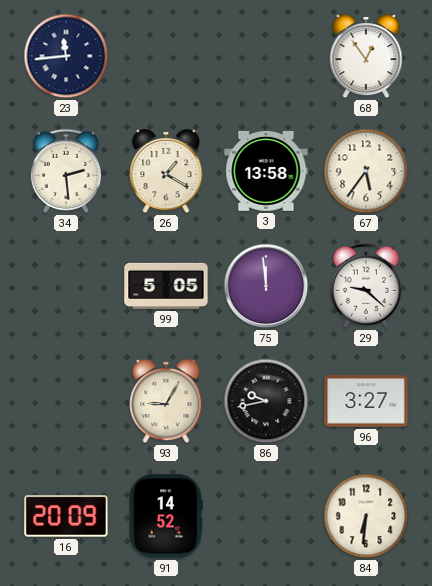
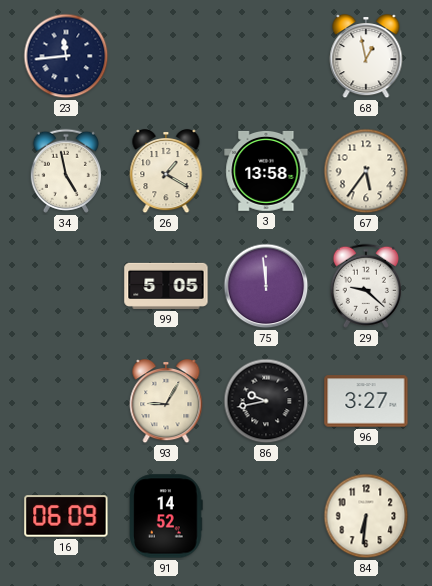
68: 12:54 -> 12:58
34: 2:29 -> 4:58
16: 20:09 -> 06:09
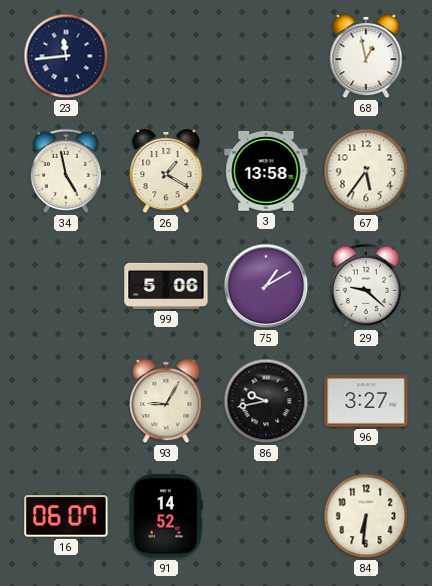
99: 5:05 -> 5:06
75: 11:59 -> 1:10
16: 06:09 -> 06:07
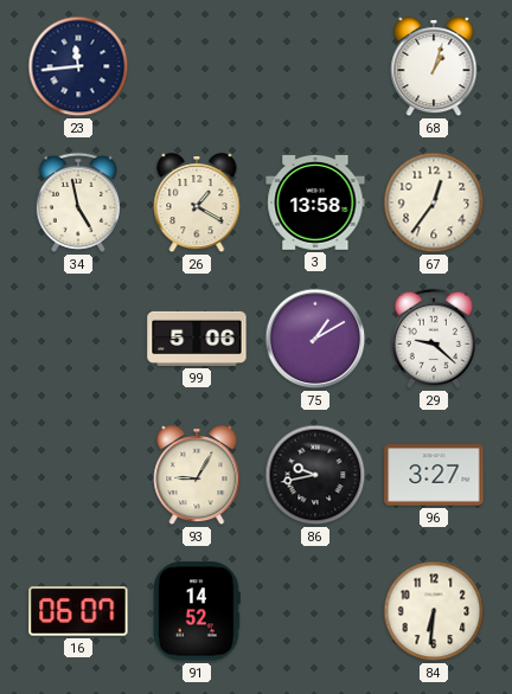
68: 12:58 -> 1:03
67: 5:36 -> 12:36
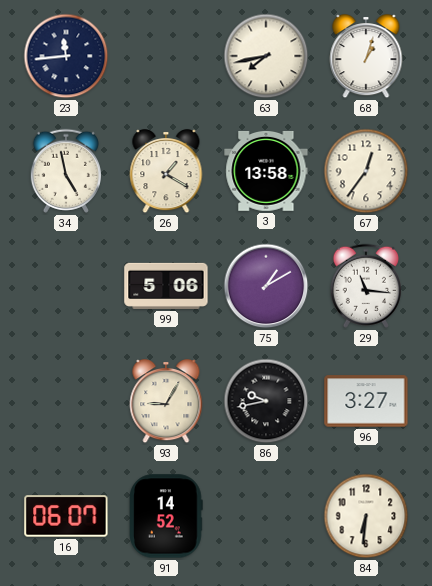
63: none -> 7:43
29: 9:22 -> 11:16
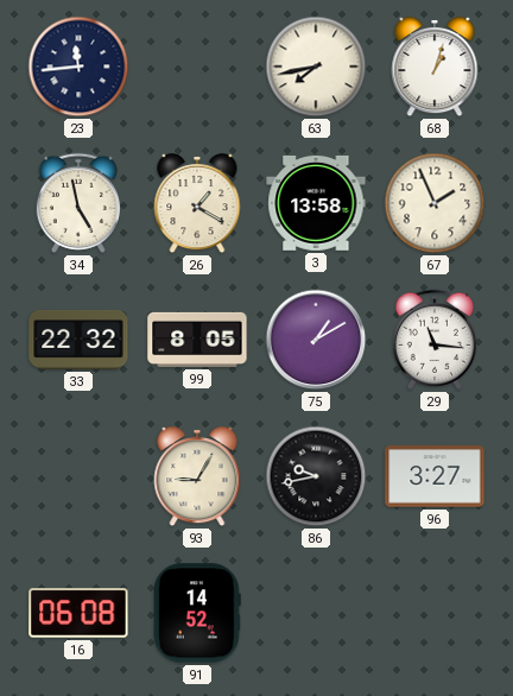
67: 12:36 -> 1:56
33: none -> 22:32
99: 5:06 -> 8:05
16: 06:07 -> 06:08
84: 6:31 -> none
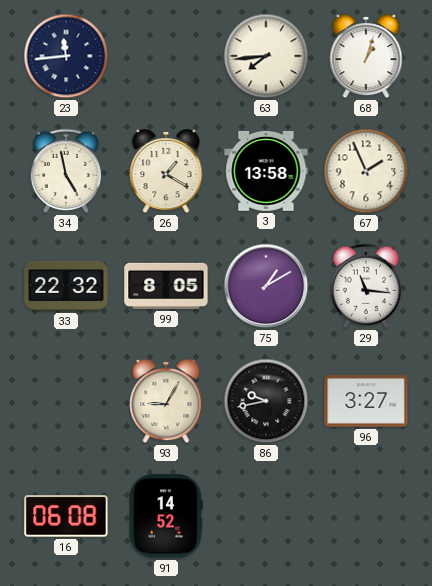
63: 7:43 -> 7:44
